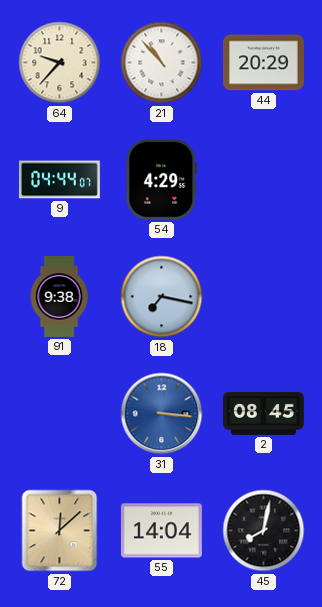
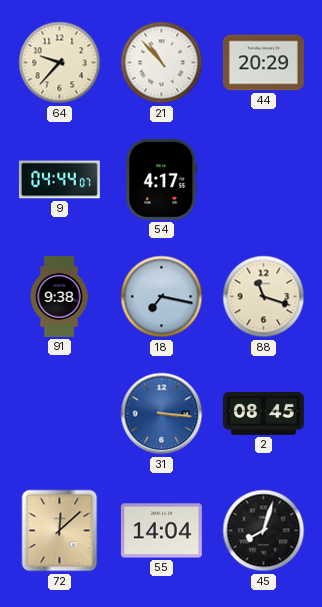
54: 4:29 -> 4:17
88: none -> 11:18
45: 8:02 -> 8:03
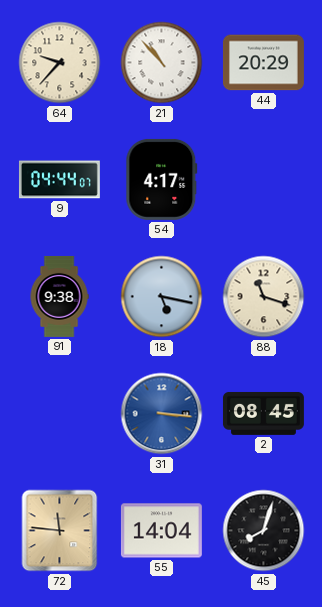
18: 7:17 -> 5:17
72: 12:08 -> 11:46
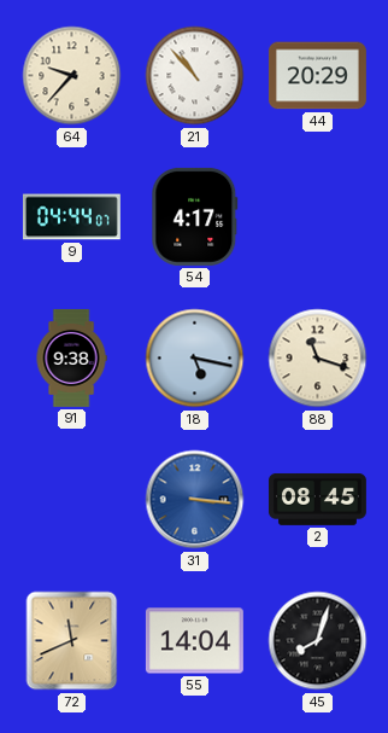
72: 11:46 -> 11:41
